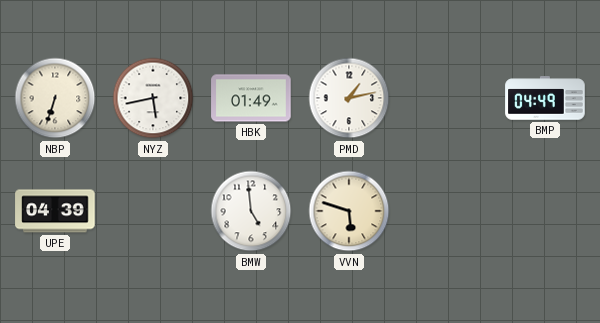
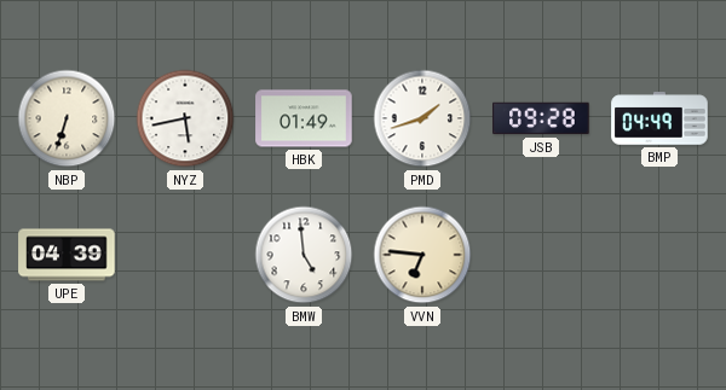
PMD: 1:13 -> 1:42
JSB: none -> 09:28
VVN: 5:48 -> 6:46
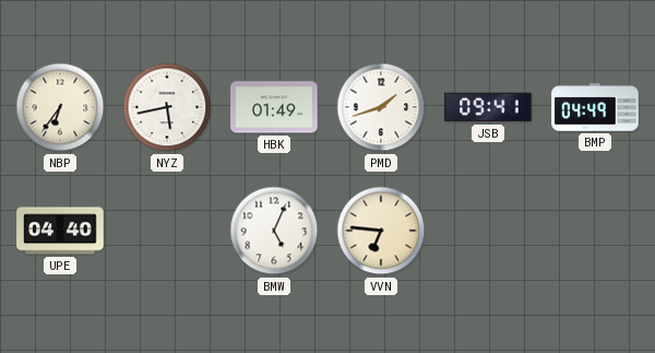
NBP: 6:33 -> 6:36
JSB: 09:28 -> 09:41
UPE: 04:39 -> 04:40
BMW: 4:59 -> 5:04
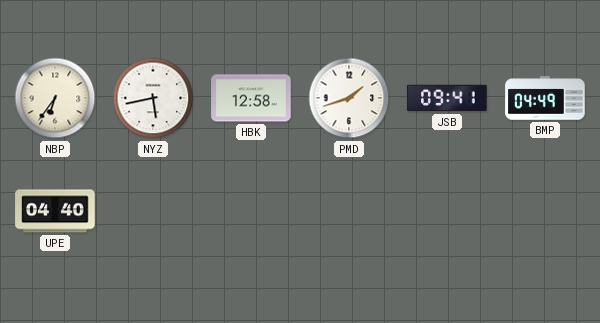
HBK: 01:49 -> 12:58
BMW: 5:04 -> none
VVN: 6:46 -> none
